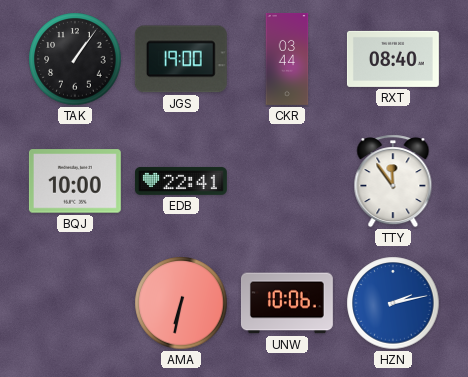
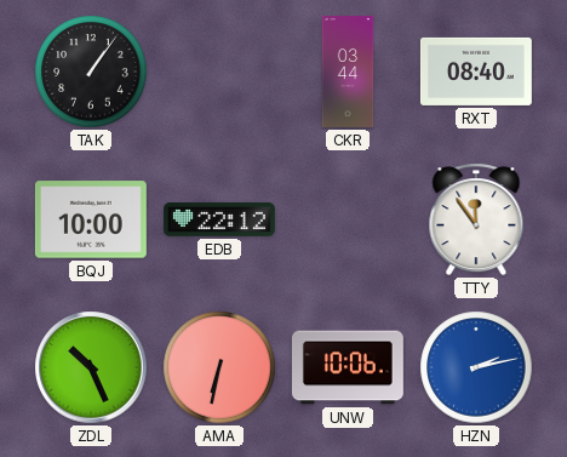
JGS: 19:00 -> none
EDB: 22:41 -> 22:12
ZDL: none -> 10:26
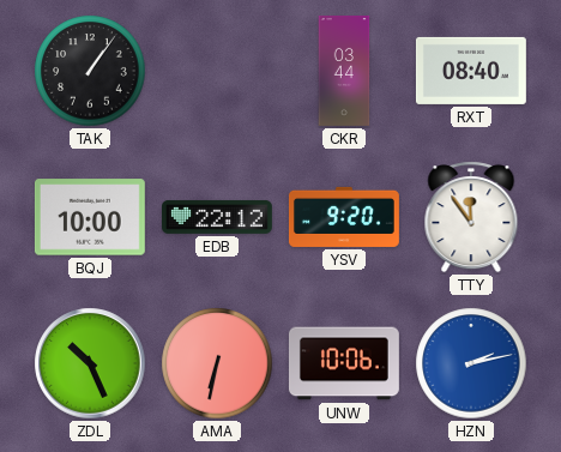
YSV: none -> 9:20
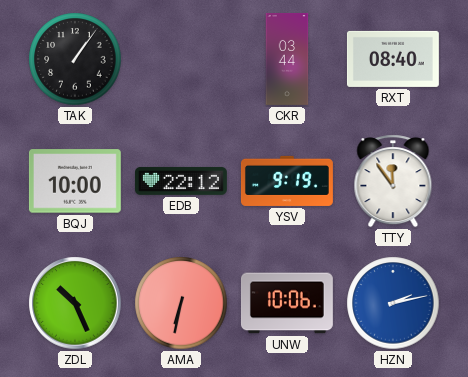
YSV: 9:20 -> 9:19
